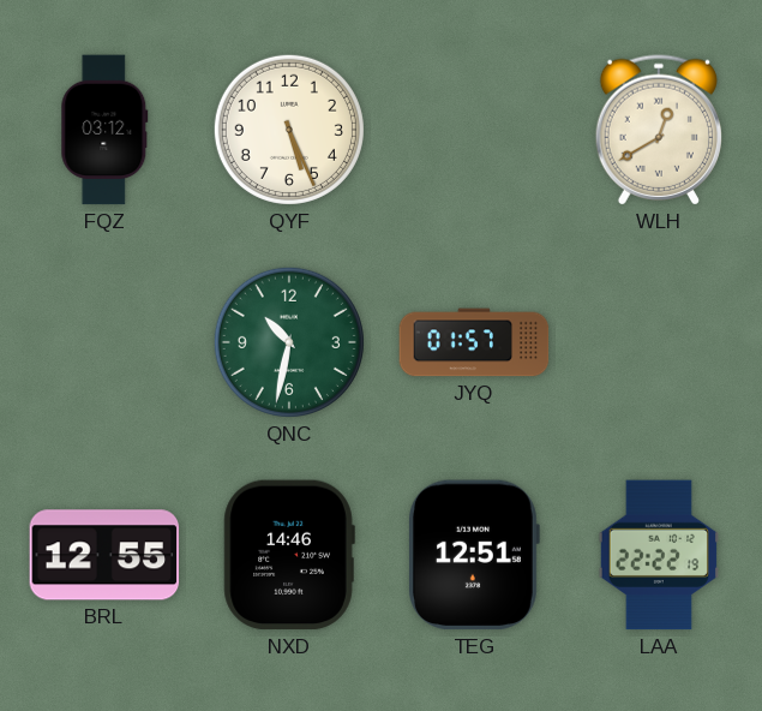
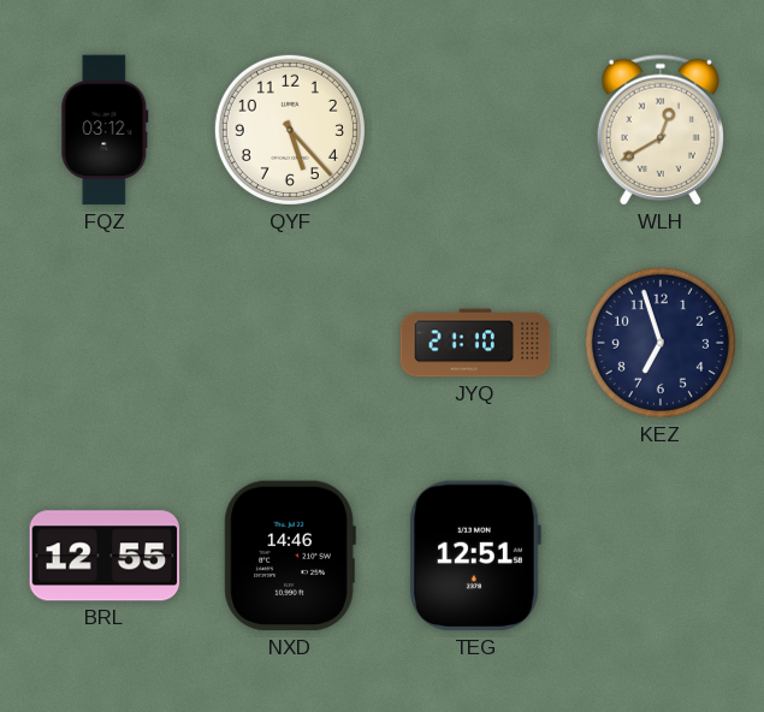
QYF: 5:26 -> 5:23
QNC: 10:32 -> none
JYQ: 01:57 -> 21:10
KEZ: none -> 6:57
LAA: 22:22 -> none
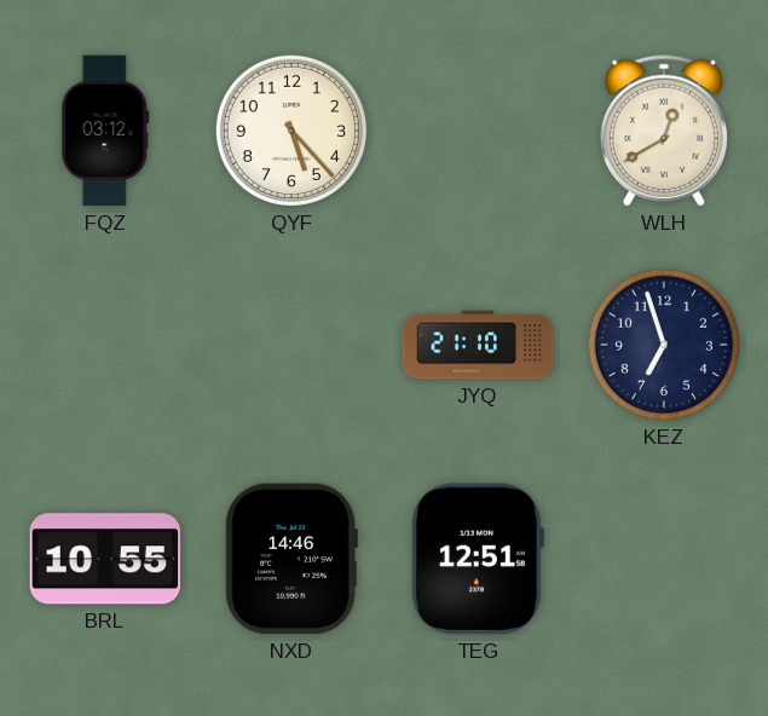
BRL: 12:55 -> 10:55
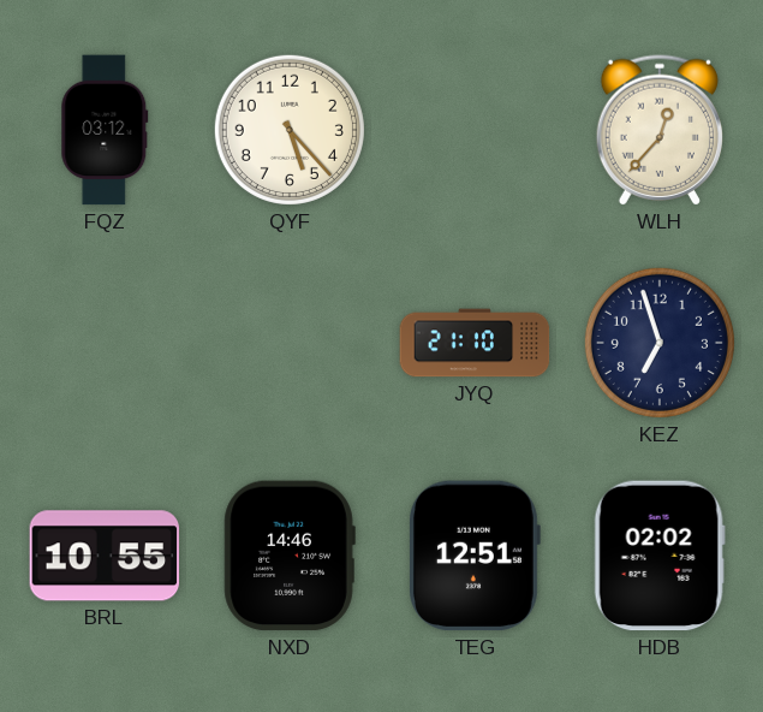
WLH: 12:40 -> 12:37
HDB: none -> 02:02
